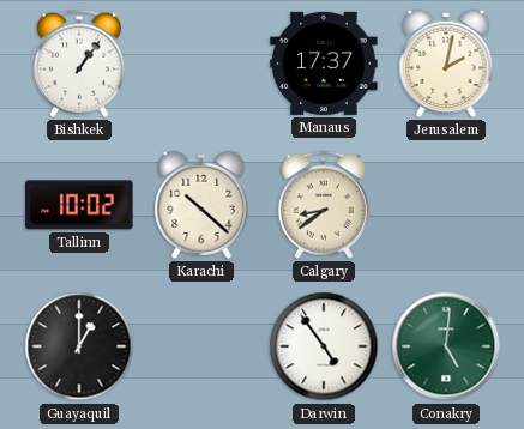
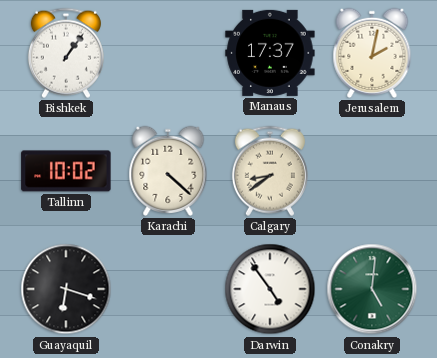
Karachi: 10:22 -> 4:22
Guayaquil: 1:00 -> 6:18
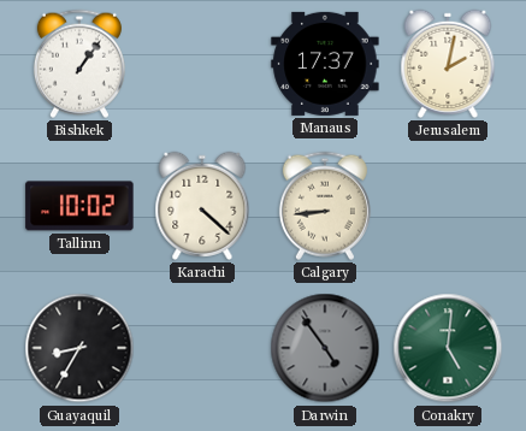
Calgary: 8:39 -> 8:44
Guayaquil: 6:18 -> 8:35
Darwin dial: white -> grey
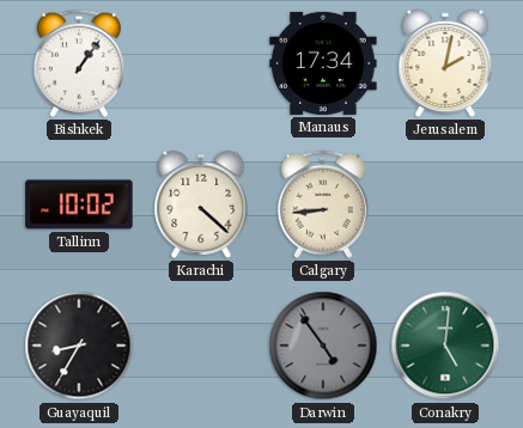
Manaus: 17:37 -> 17:34
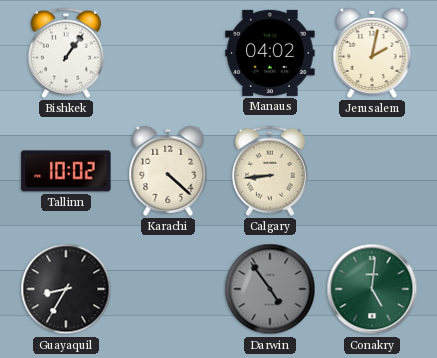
Manaus: 17:34 -> 04:02
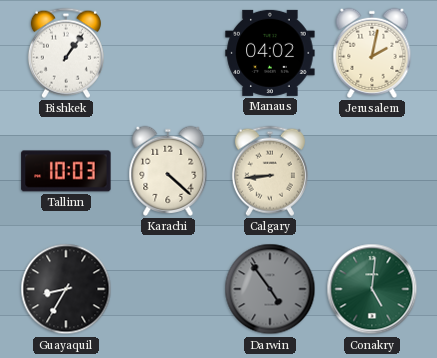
Tallinn: 10:02 -> 10:03
